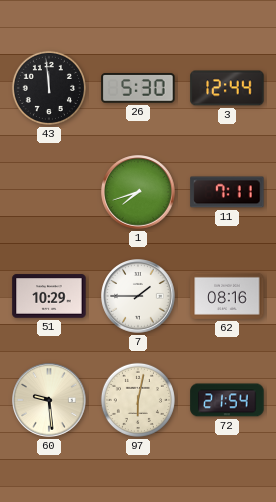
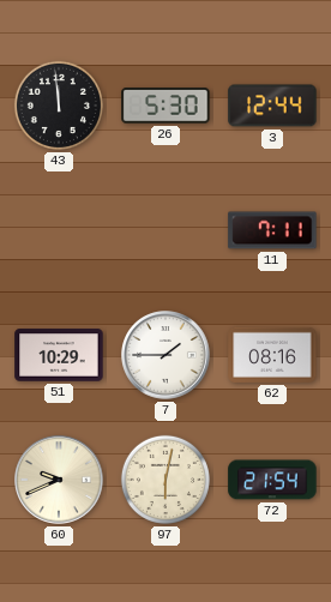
1: 7:42 -> none
60: 9:29 -> 9:41
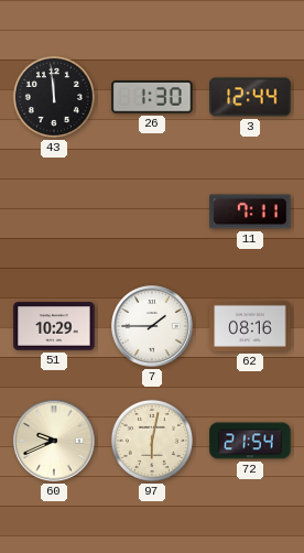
26: 5:30 -> 1:30
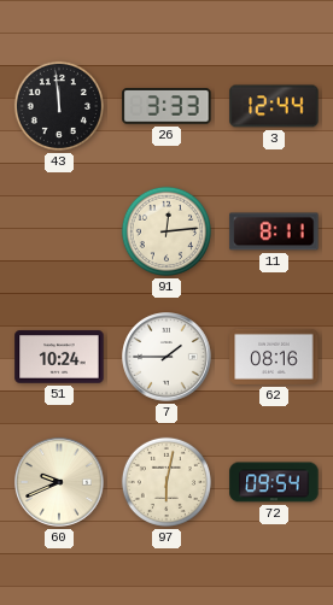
26: 1:30 -> 3:33
91: none -> 12:14
11: 7:11 -> 8:11
51: 10:29 -> 10:24
72: 21:54 -> 09:54
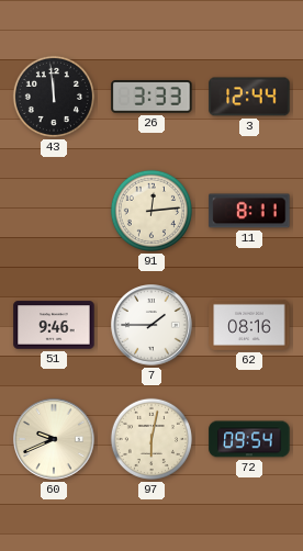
51: 10:24 -> 9:46
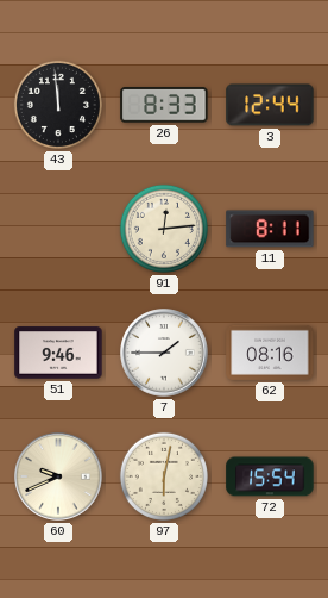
26: 3:33 -> 8:33
72: 09:54 -> 15:54
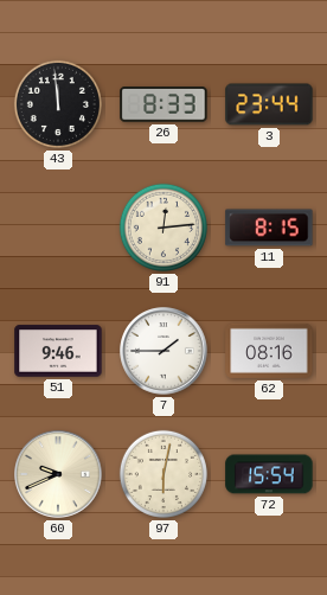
3: 12:44 -> 23:44
11: 8:11 -> 8:15
